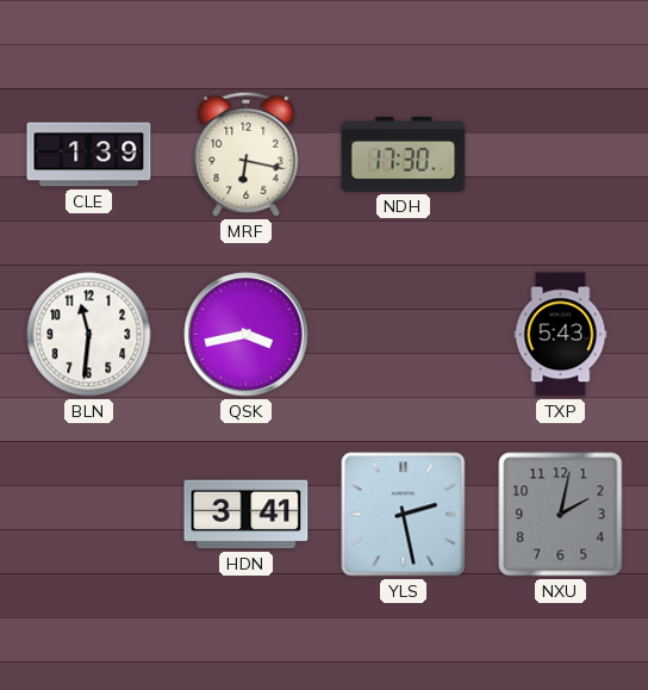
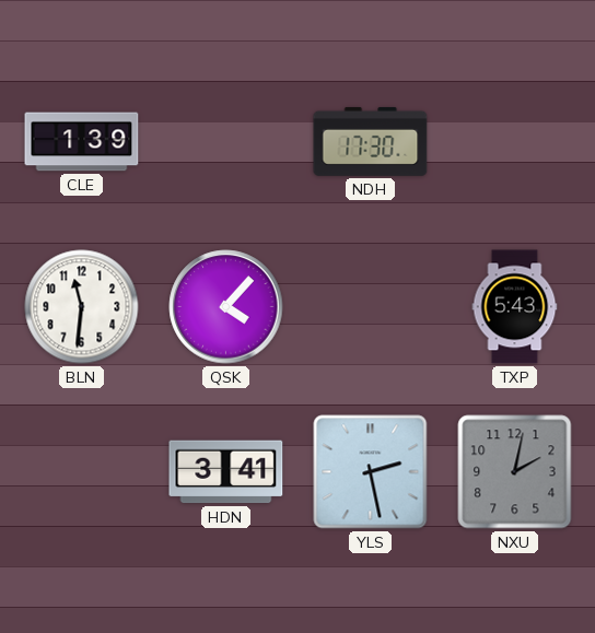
MRF: 6:17 -> none
QSK: 3:43 -> 4:07
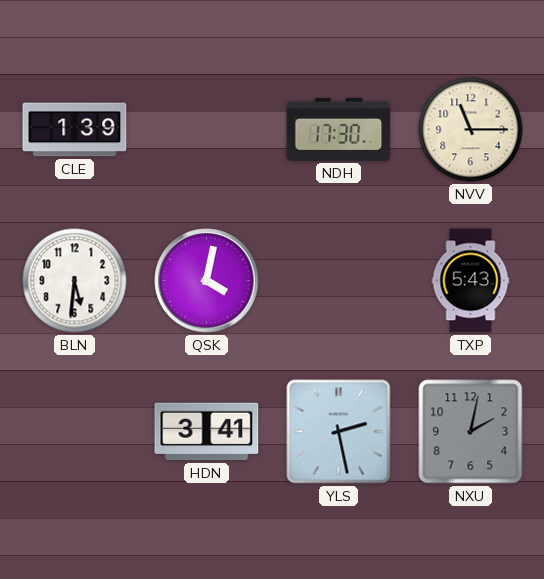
NVV: none -> 11:15
BLN: 11:31 -> 5:31
QSK: 4:07 -> 4:02
